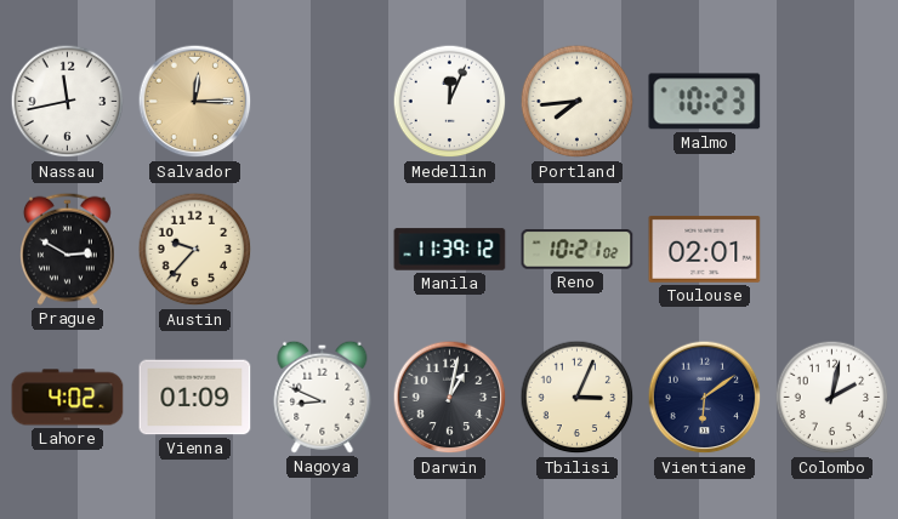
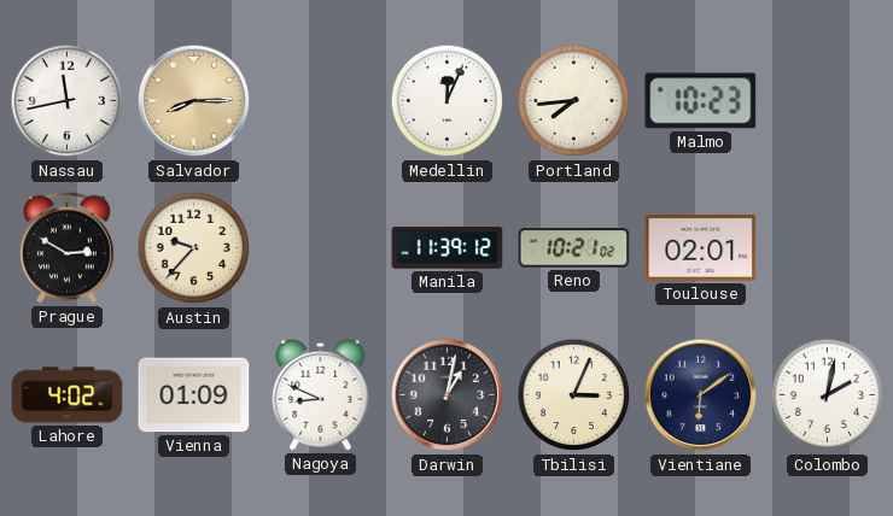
Salvador: 12:15 -> 8:15
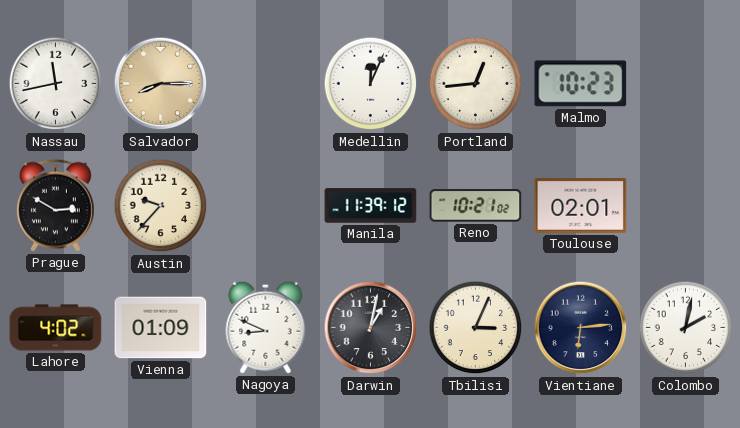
Portland: 7:44 -> 12:44
Vientiane: 6:09 -> 6:14
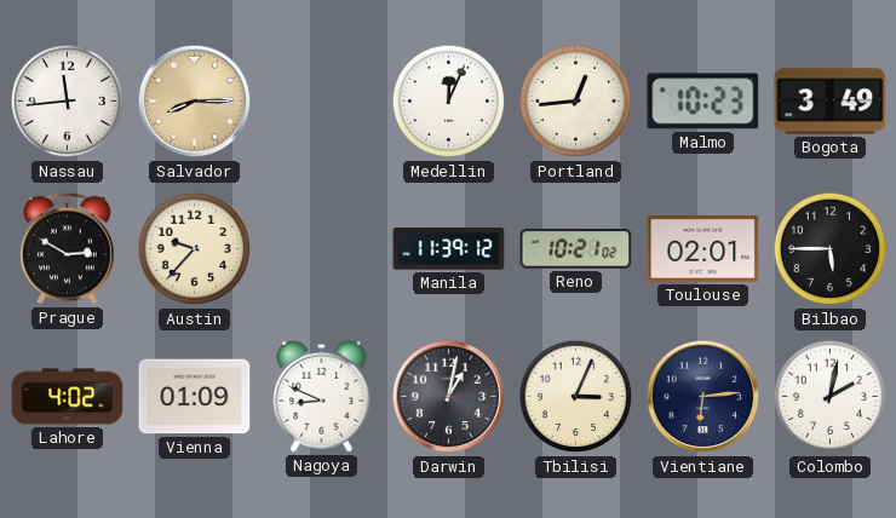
Nassau: 11:43 -> 11:44
Bogota: none -> 3:49
Bilbao: none -> 5:45
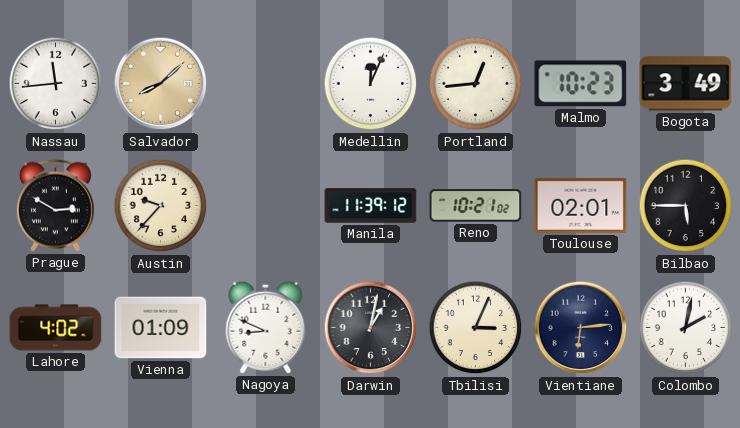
Salvador: 8:15 -> 8:08
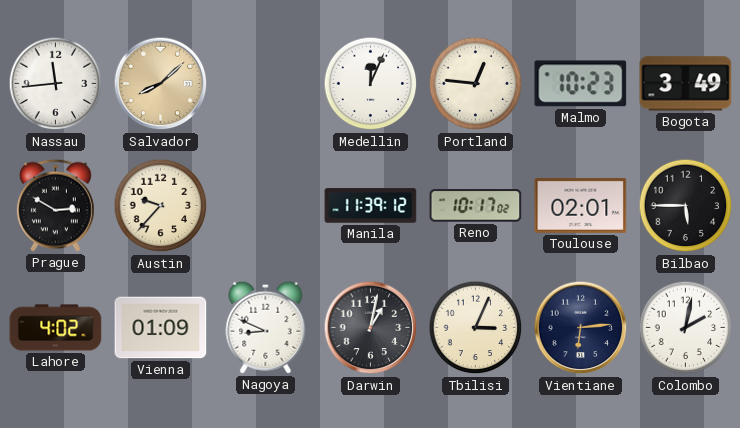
Portland: 12:44 -> 12:46
Reno: 10:21 -> 10:17
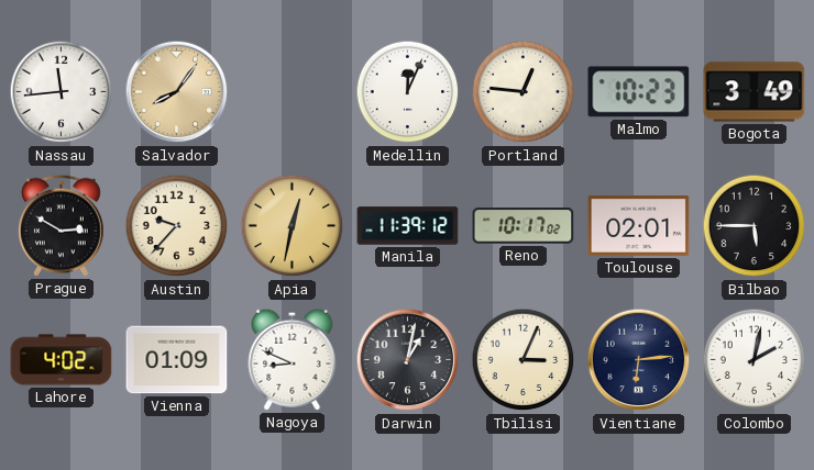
Salvador: 8:08 -> 8:06
Apia: none -> 12:32
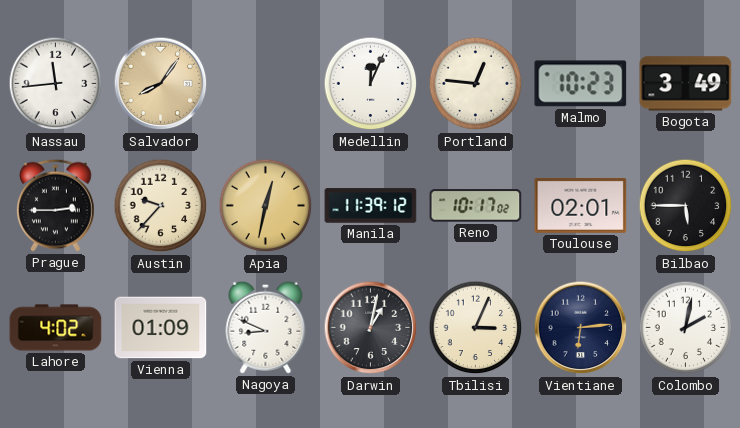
Prague: 2:50 -> 2:45
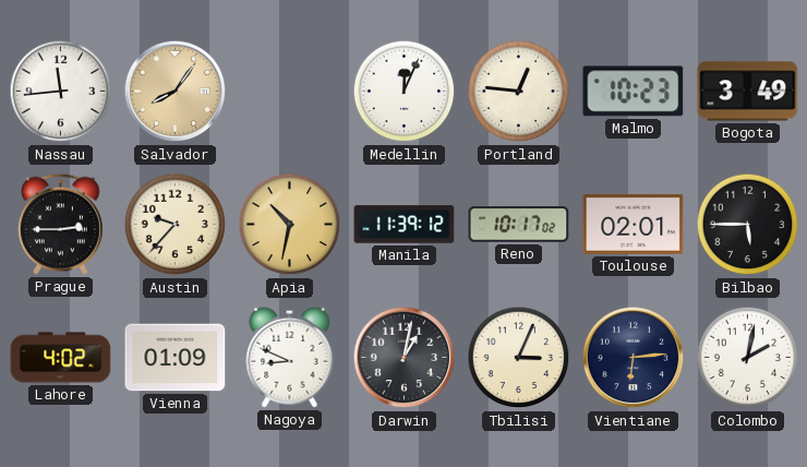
Apia: 12:32 -> 10:32
